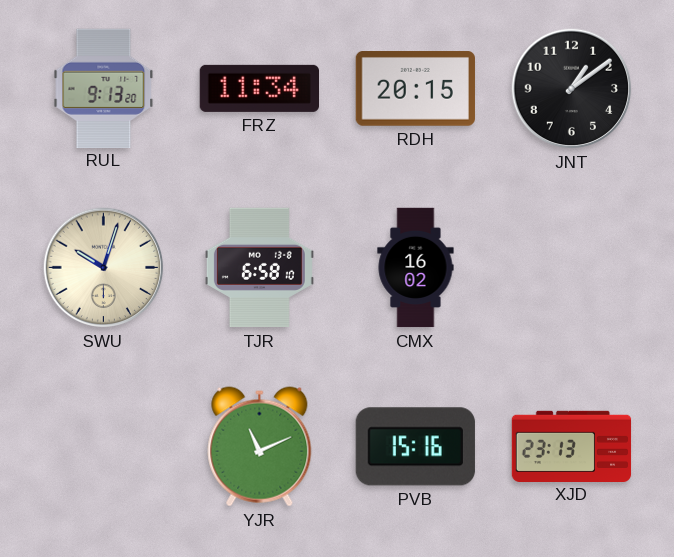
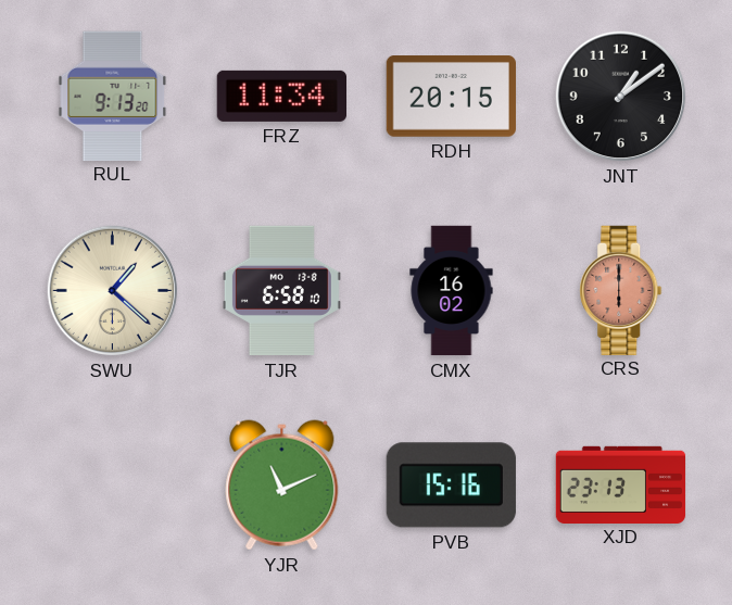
SWU: 10:03 -> 1:22
CRS: none -> 6:00
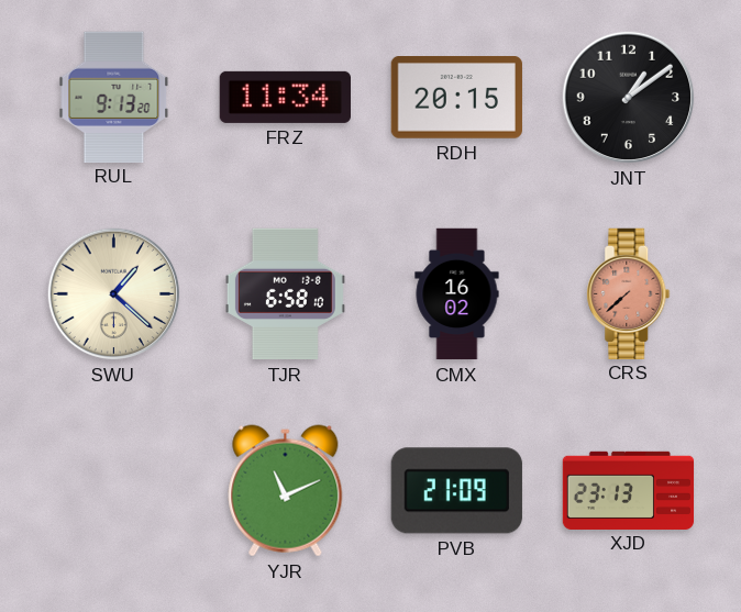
CRS: 6:00 -> 7:38
PVB: 15:16 -> 21:09
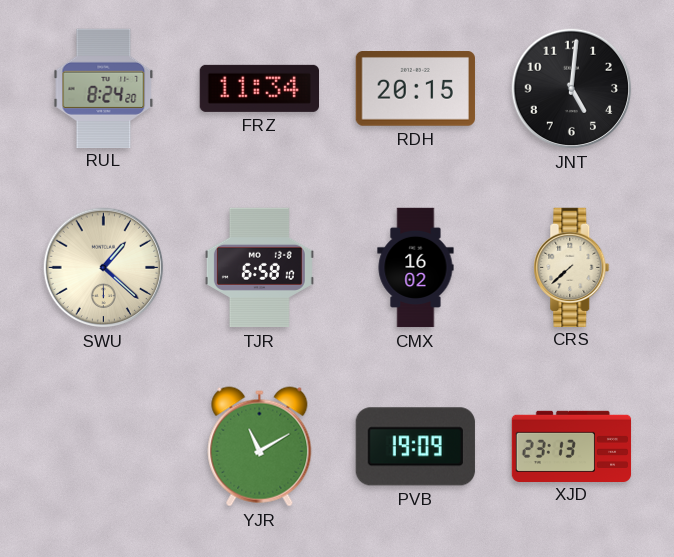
RUL: 9:13 -> 8:24
JNT: 1:09 -> 5:01
CRS dial: salmon -> cream
YJR: 11:11 -> 11:10
PVB: 21:09 -> 19:09
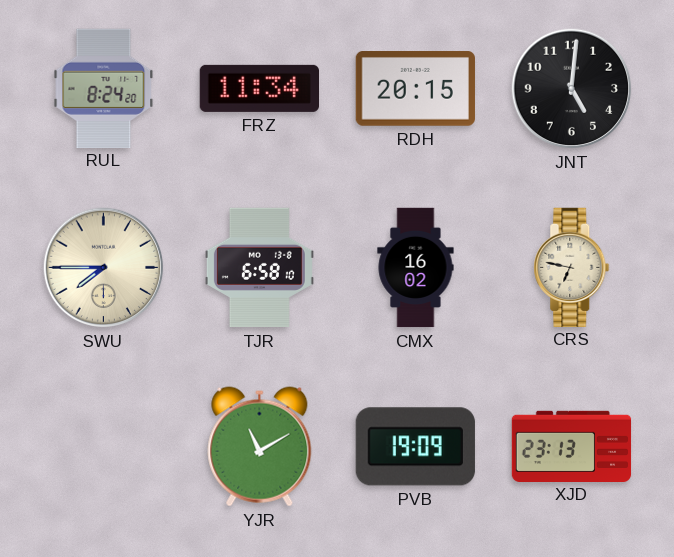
SWU: 1:22 -> 7:45
CRS: 7:38 -> 6:47
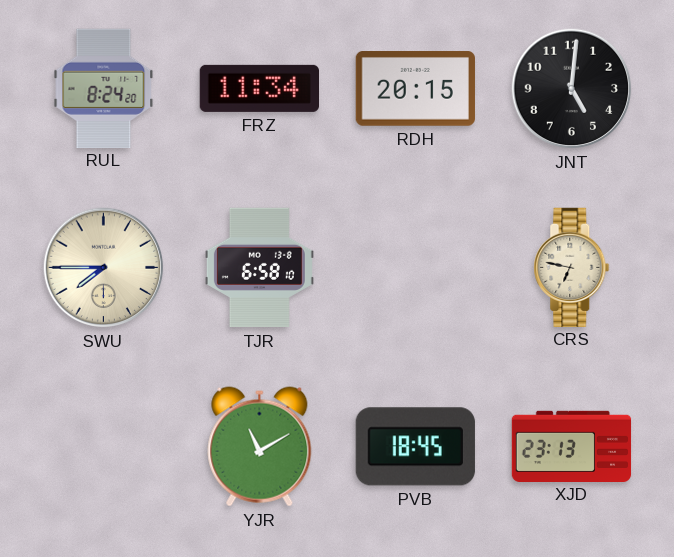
CMX: 16:02 -> none
PVB: 19:09 -> 18:45
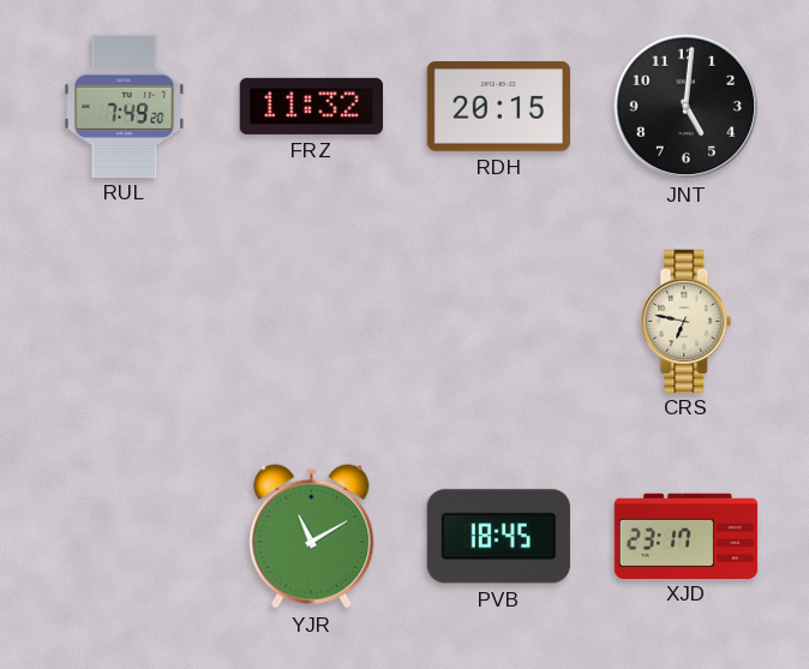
RUL: 8:24 -> 7:49
FRZ: 11:34 -> 11:32
SWU: 7:45 -> none
TJR: 6:58 -> none
XJD: 23:13 -> 23:17
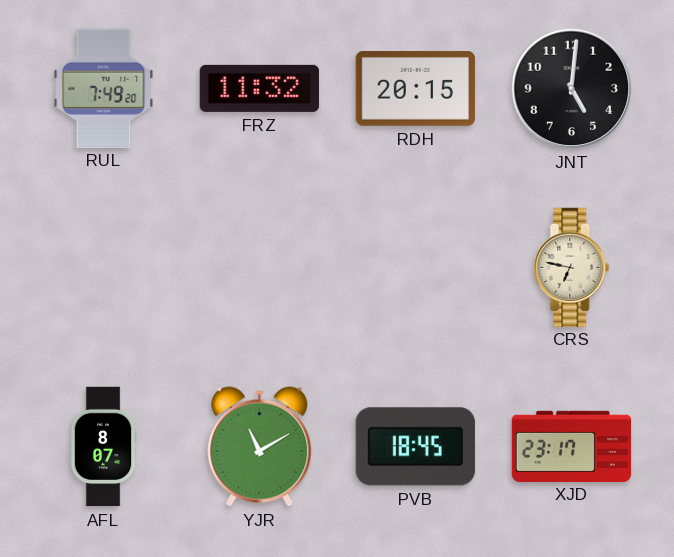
AFL: none -> 8:07
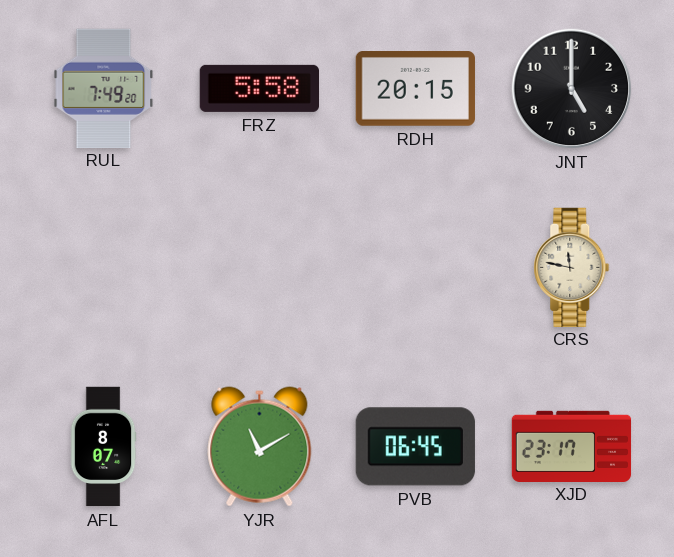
FRZ: 11:32 -> 5:58
JNT: 5:01 -> 5:00
CRS: 6:47 -> 11:47
PVB: 18:45 -> 06:45
